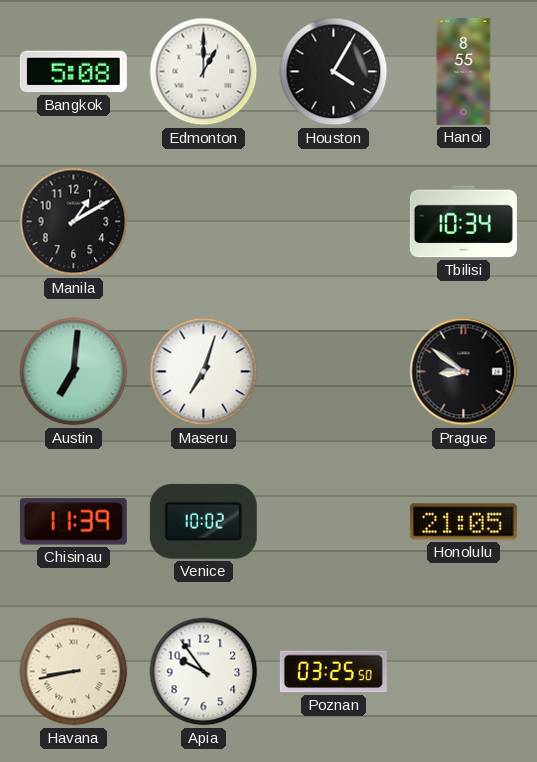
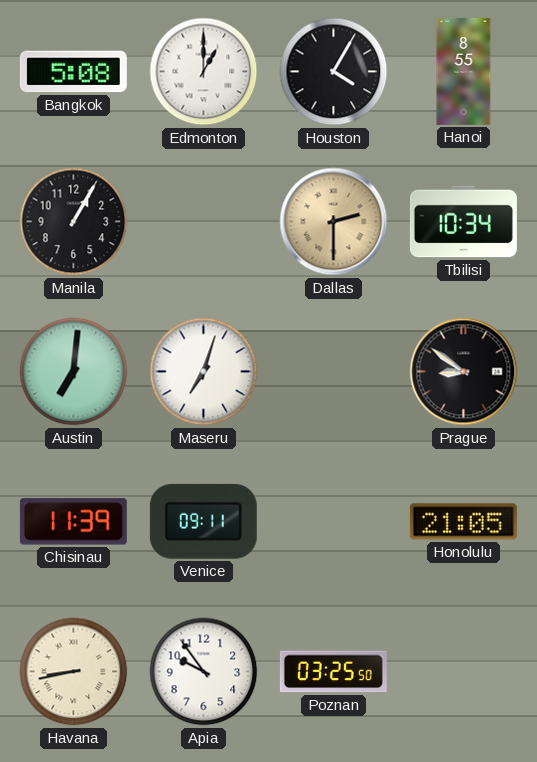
Manila: 1:10 -> 1:05
Dallas: none -> 2:30
Venice: 10:02 -> 09:11
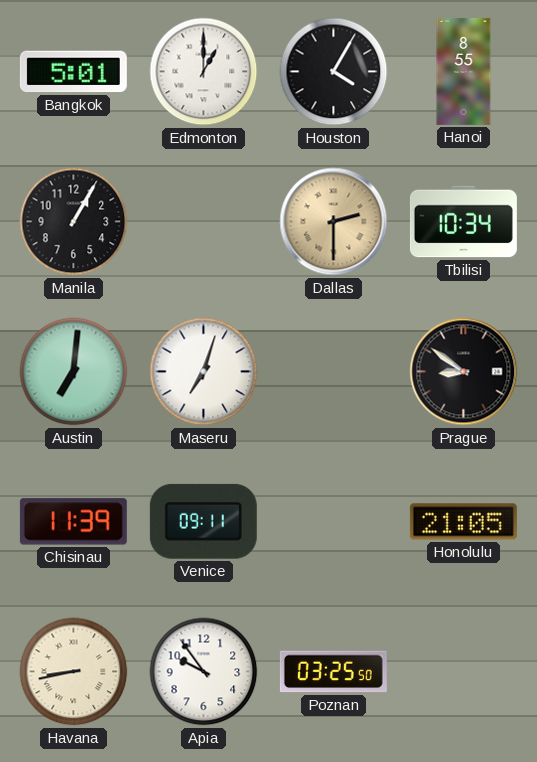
Bangkok: 5:08 -> 5:01
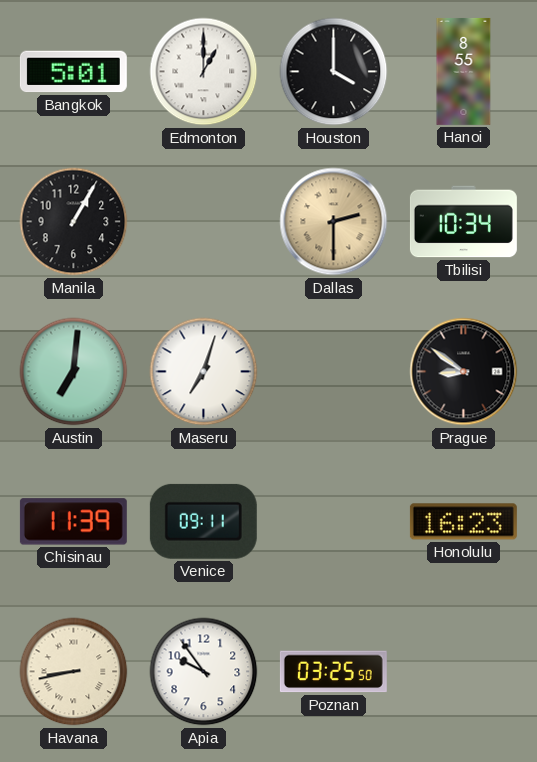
Houston: 4:05 -> 4:00
Honolulu: 21:05 -> 16:23
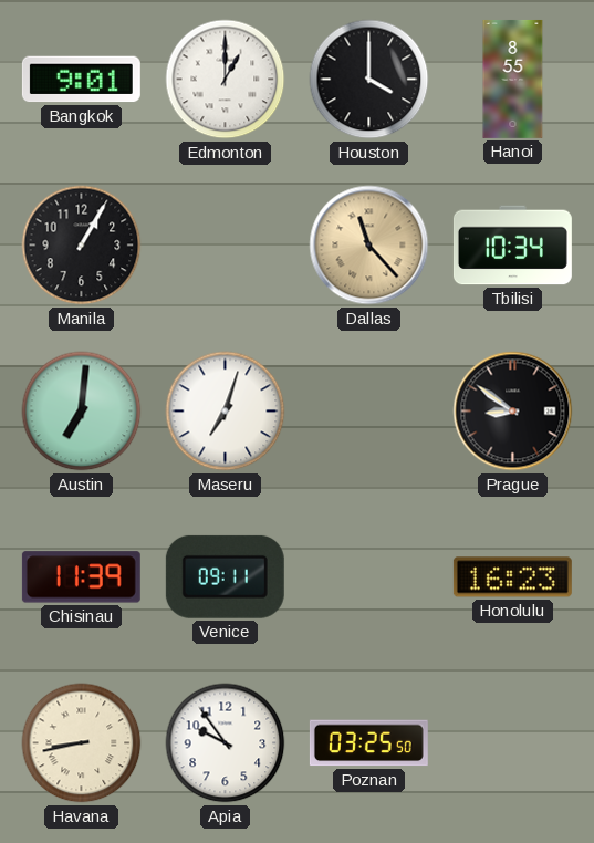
Bangkok: 5:01 -> 9:01
Dallas: 2:30 -> 11:23
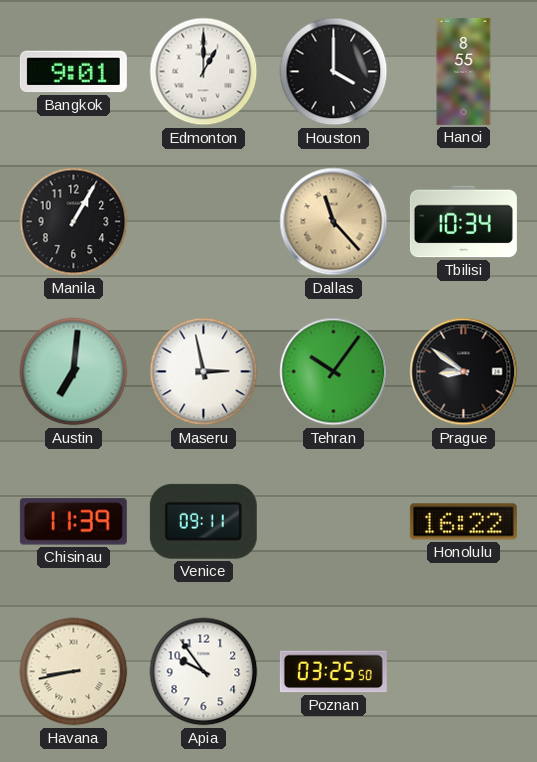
Maseru: 7:03 -> 2:58
Tehran: none -> 10:06
Honolulu: 16:23 -> 16:22
